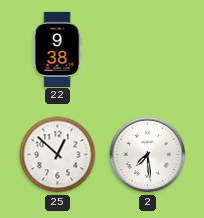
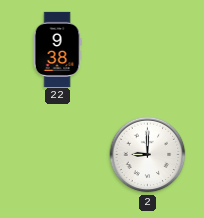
25: 12:52 -> none
2: 7:29 -> 9:00
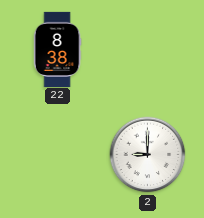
22: 9:38 -> 8:38
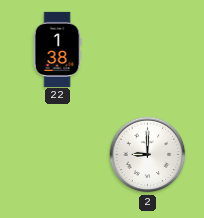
22: 8:38 -> 1:38
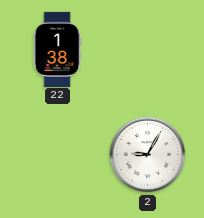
2: 9:00 -> 9:05
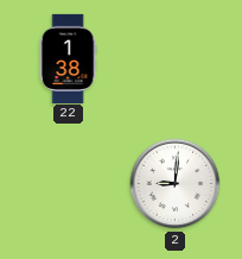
2: 9:05 -> 9:01
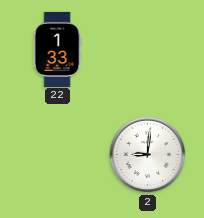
22: 1:38 -> 1:33
